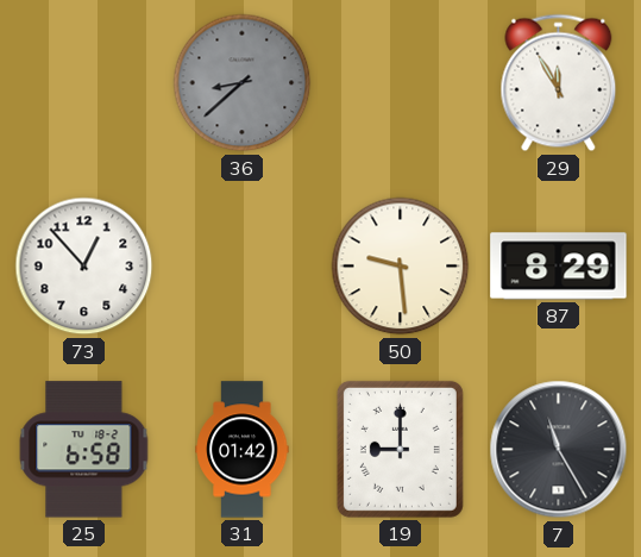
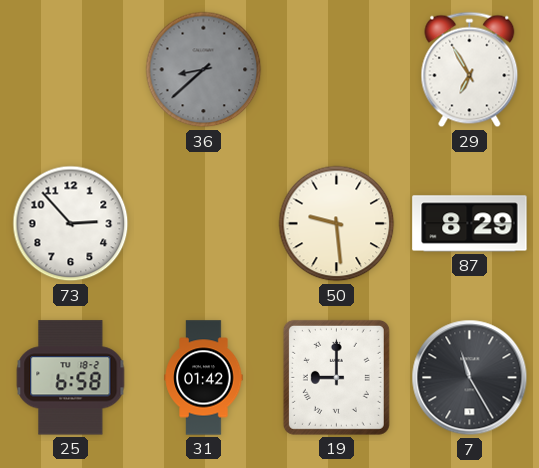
29: 11:55 -> 6:55
73: 12:53 -> 2:53
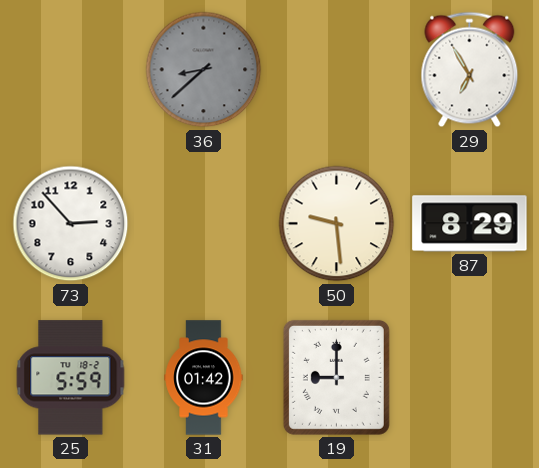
25: 6:58 -> 5:59
7: 11:25 -> none
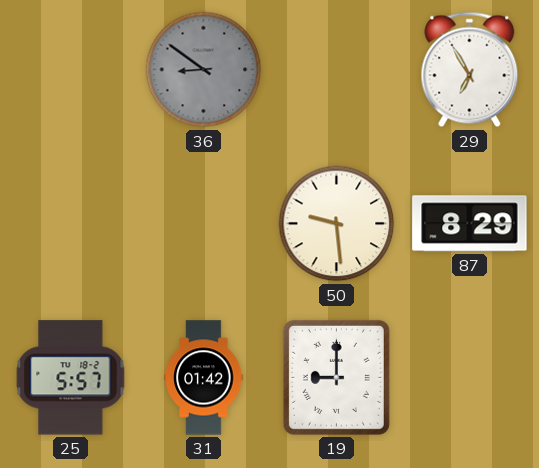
36: 8:38 -> 8:51
73: 2:53 -> none
25: 5:59 -> 5:57
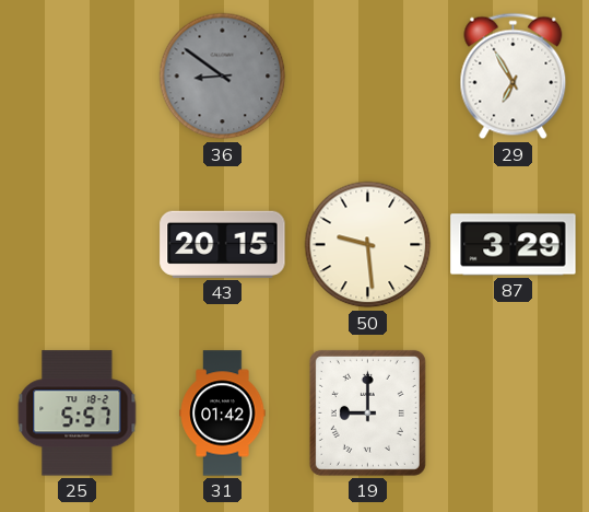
43: none -> 20:15
87: 8:29 -> 3:29
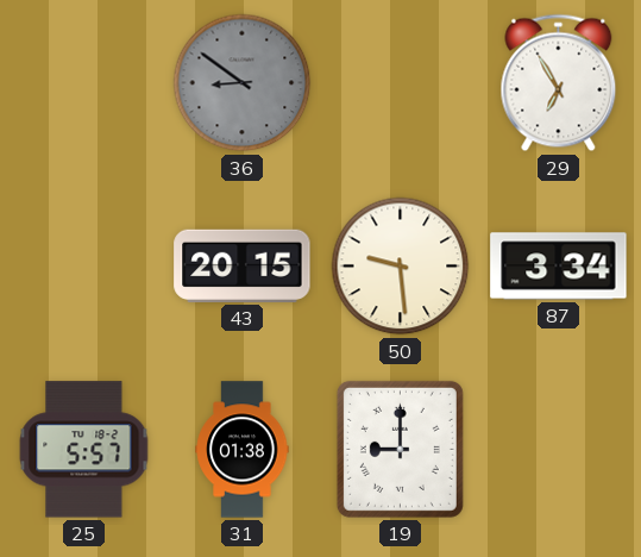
87: 3:29 -> 3:34
31: 01:42 -> 01:38
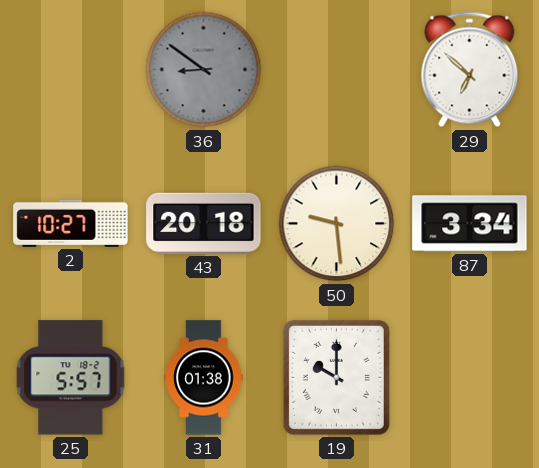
29: 6:55 -> 6:52
2: none -> 10:27
43: 20:15 -> 20:18
19: 9:00 -> 10:00
